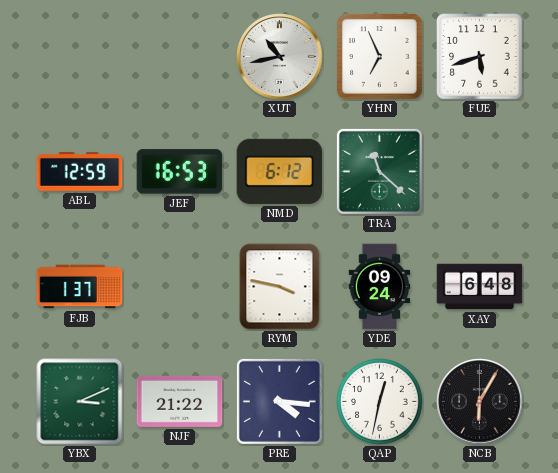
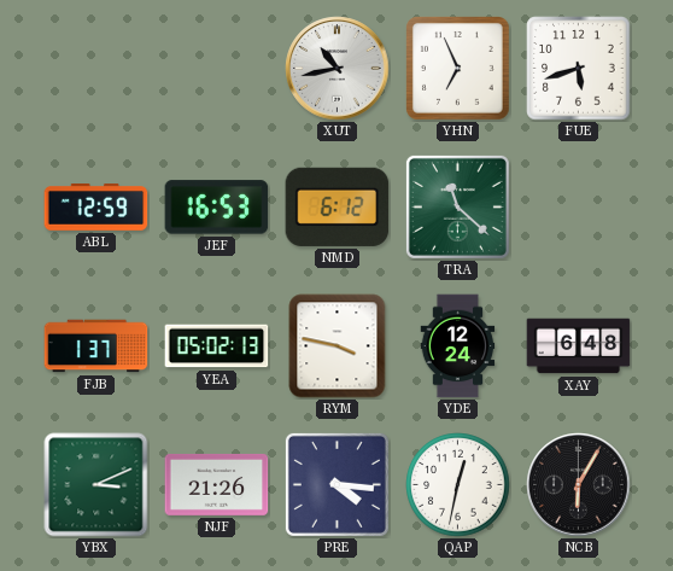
YEA: none -> 05:02
YDE: 09:24 -> 12:24
NJF: 21:22 -> 21:26
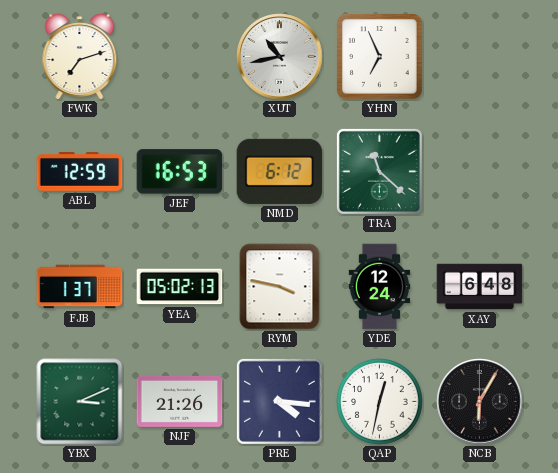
FWK: none -> 7:12
FUE: 5:42 -> none
